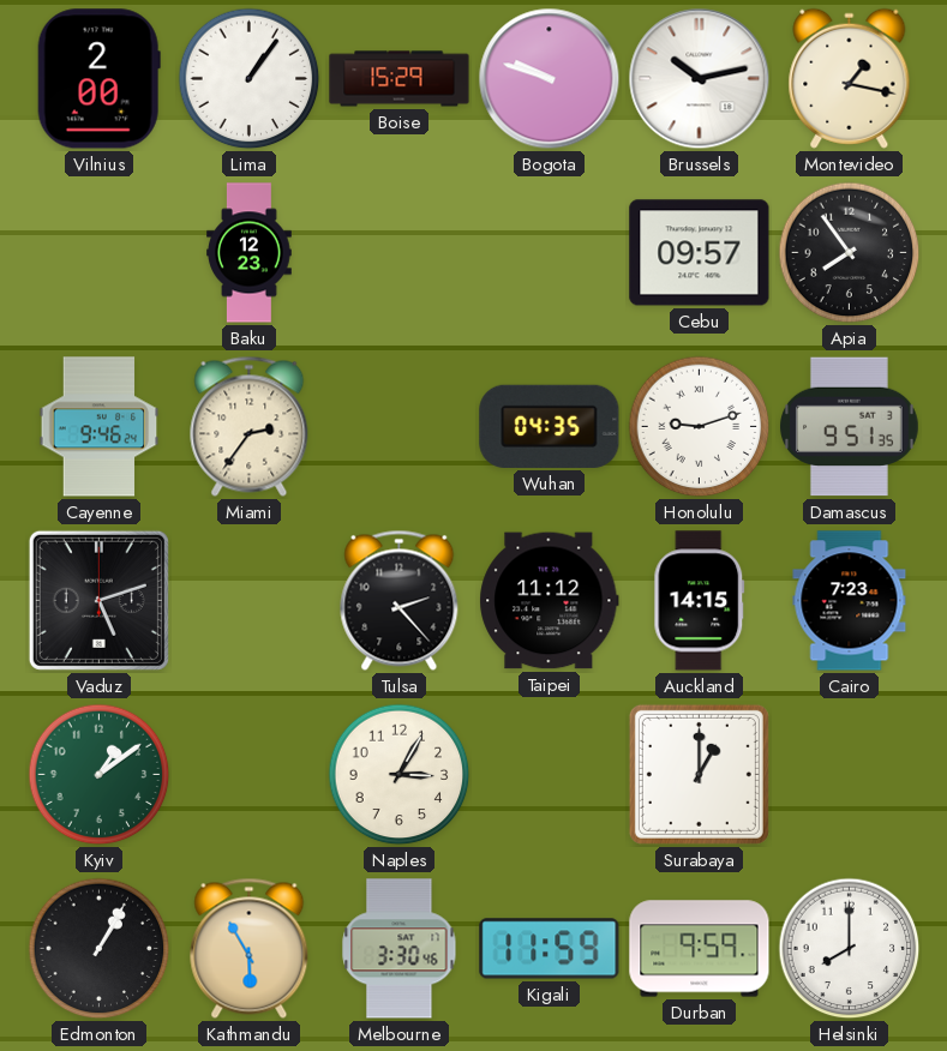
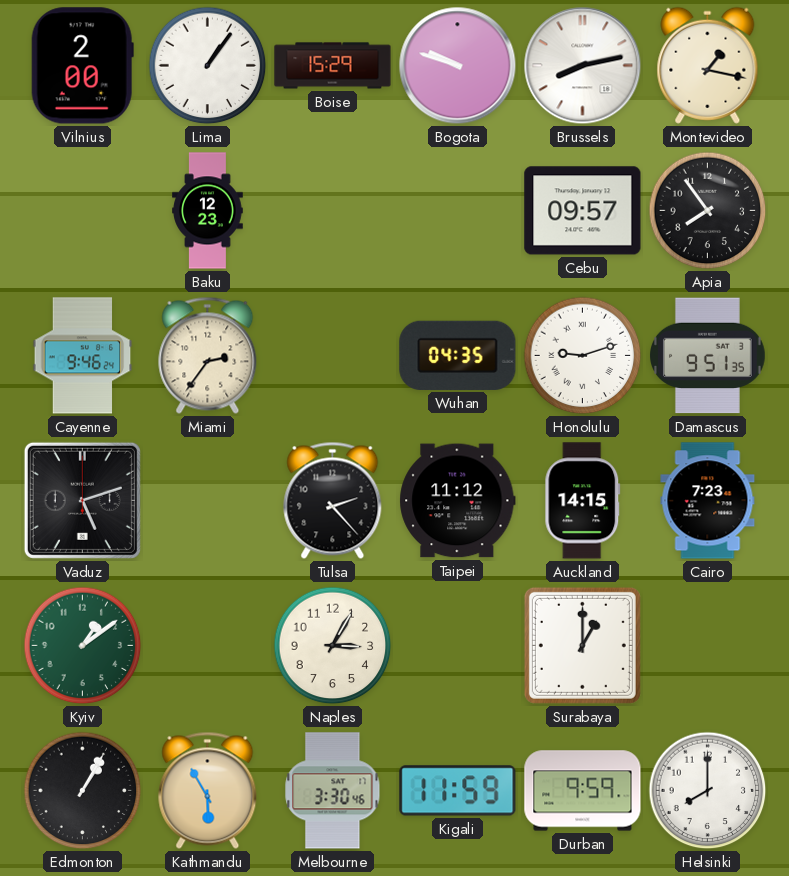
Brussels: 10:13 -> 8:13
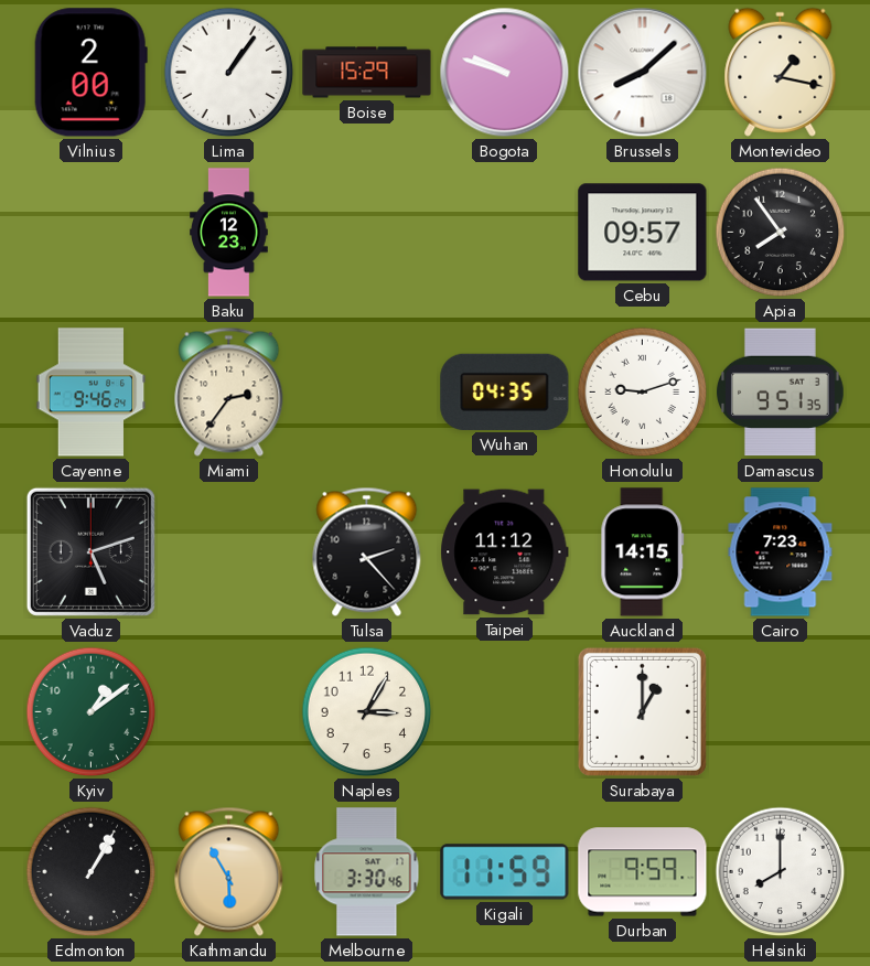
Brussels: 8:13 -> 8:08
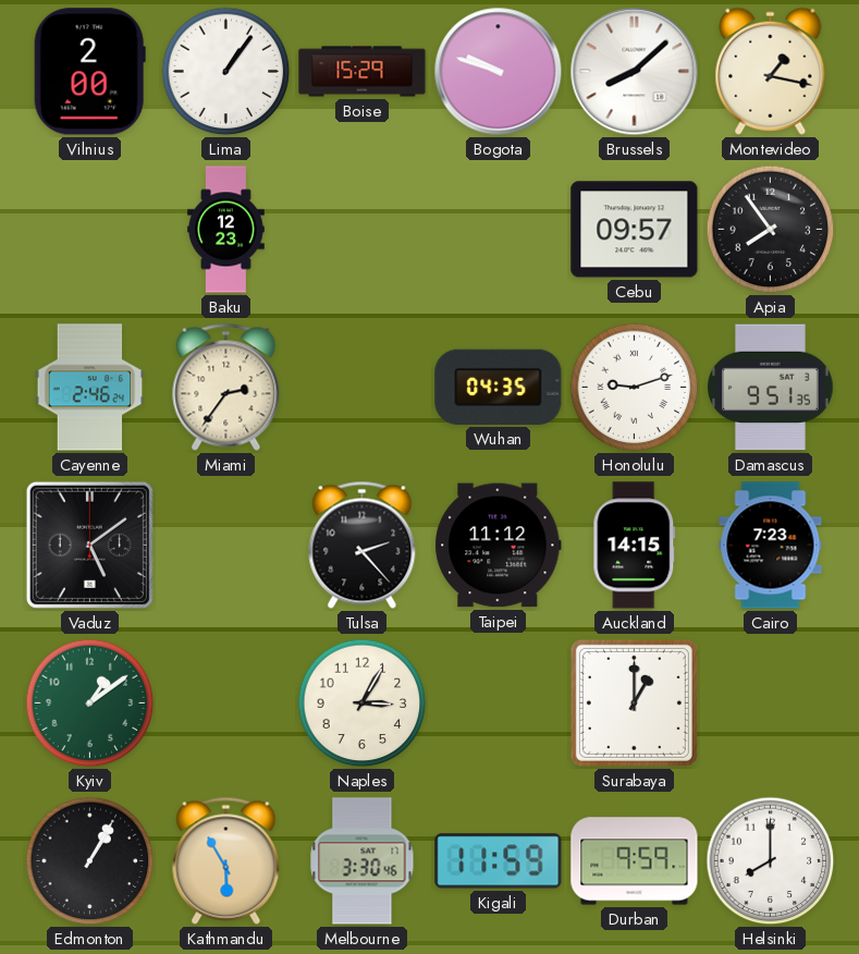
Cayenne: 9:46 -> 2:46
Vaduz: 5:12 -> 5:09
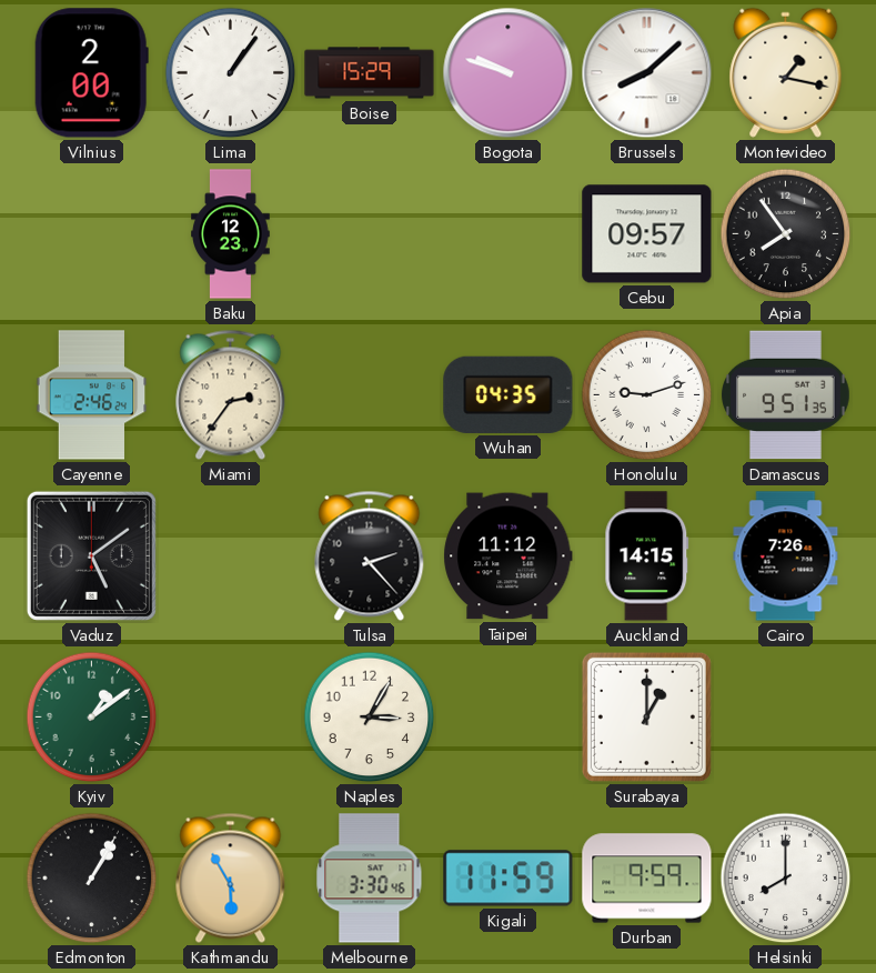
Cairo: 7:23 -> 7:26
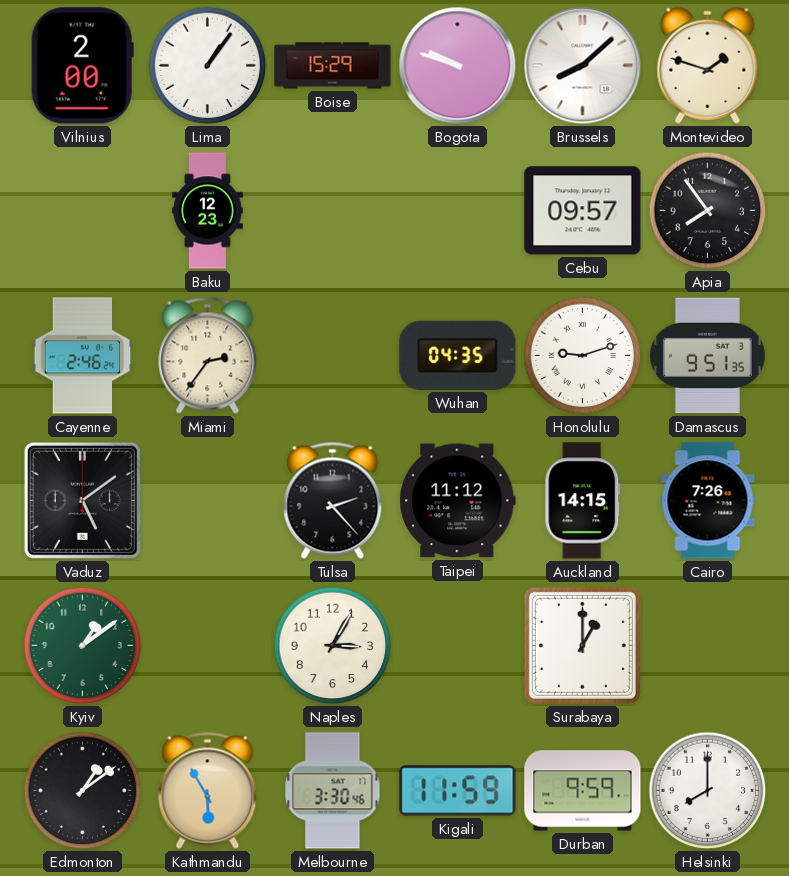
Montevideo: 1:17 -> 1:48
Edmonton: 1:05 -> 1:09
